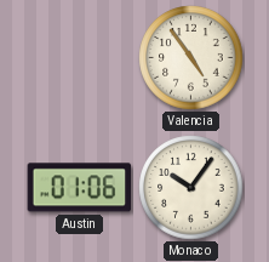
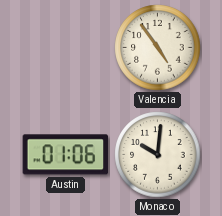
Monaco: 10:06 -> 10:01
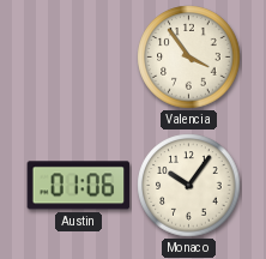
Valencia: 4:54 -> 3:54
Monaco: 10:01 -> 10:06
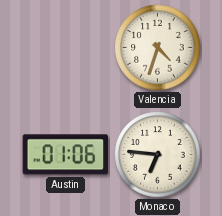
Valencia: 3:54 -> 4:33
Monaco: 10:06 -> 6:46
